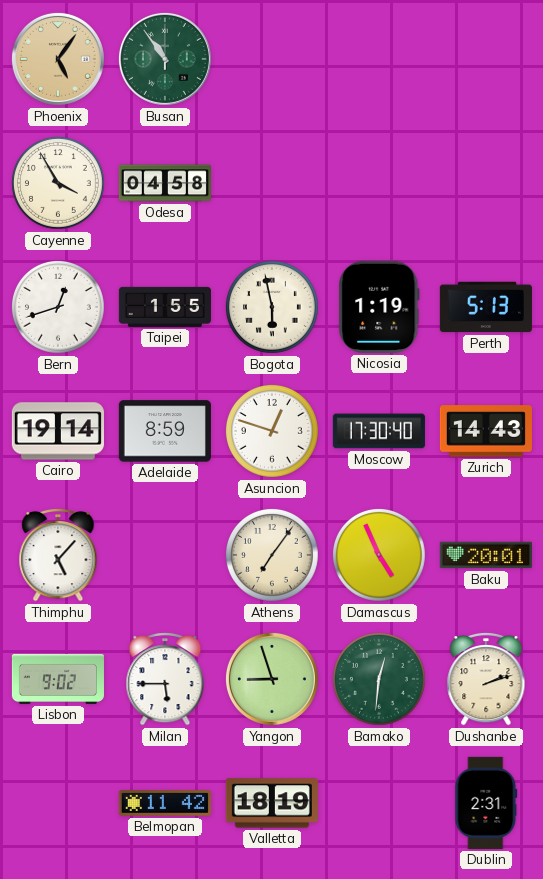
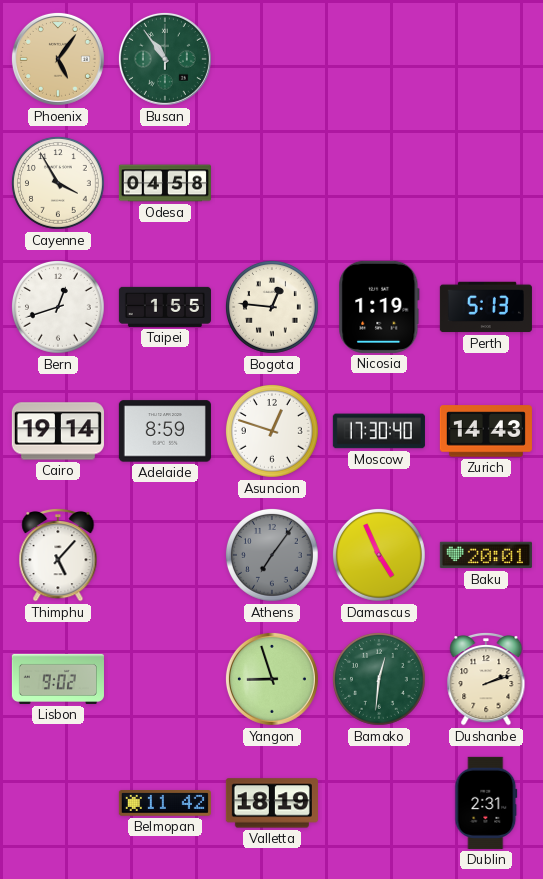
Bogota: 5:58 -> 12:46
Athens dial: cream -> grey
Milan: 5:45 -> none
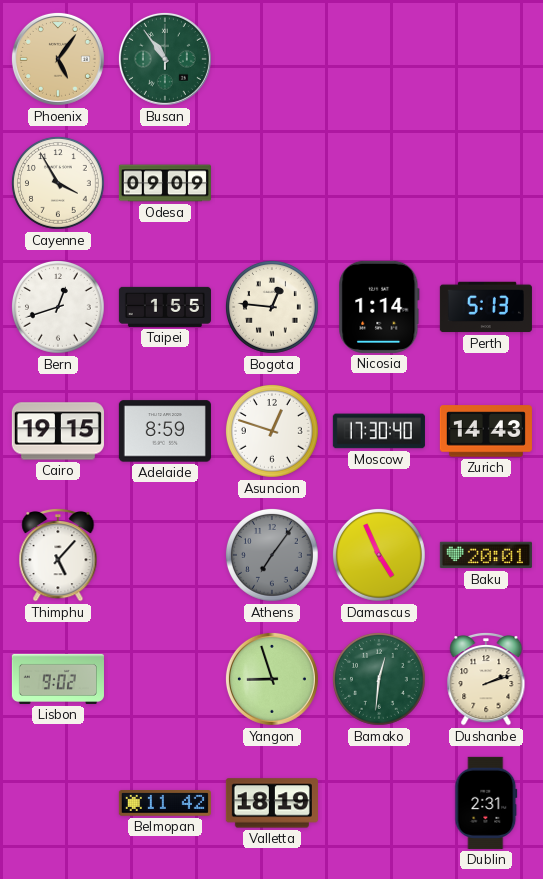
Odesa: 04:58 -> 09:09
Nicosia: 1:19 -> 1:14
Cairo: 19:14 -> 19:15
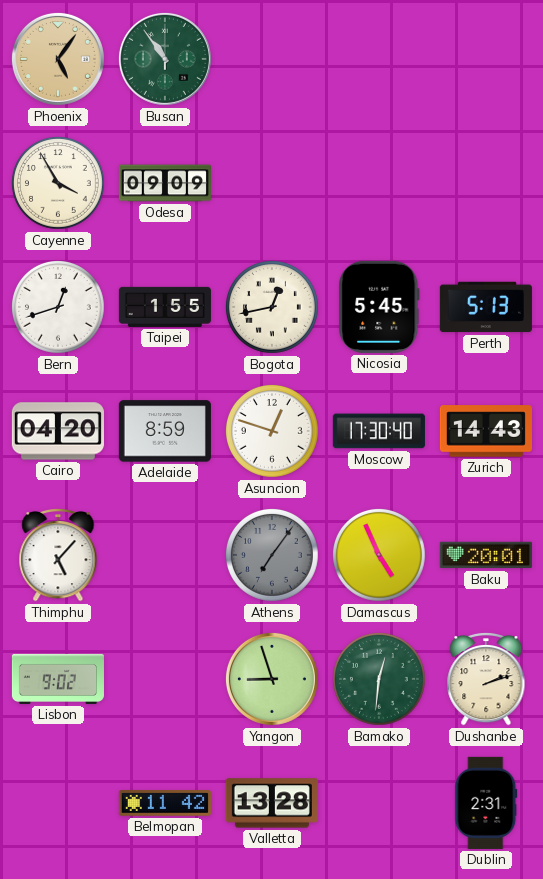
Bogota: 12:46 -> 12:43
Nicosia: 1:14 -> 5:45
Cairo: 19:15 -> 04:20
Valletta: 18:19 -> 13:28
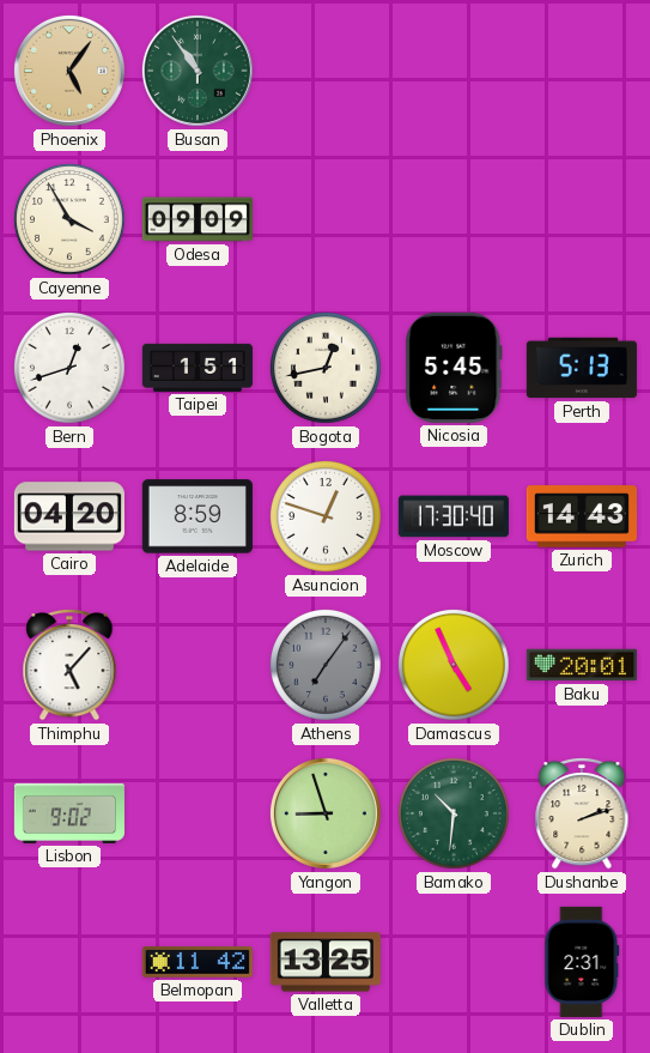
Taipei: 1:55 -> 1:51
Bamako: 12:31 -> 10:31
Valletta: 13:28 -> 13:25
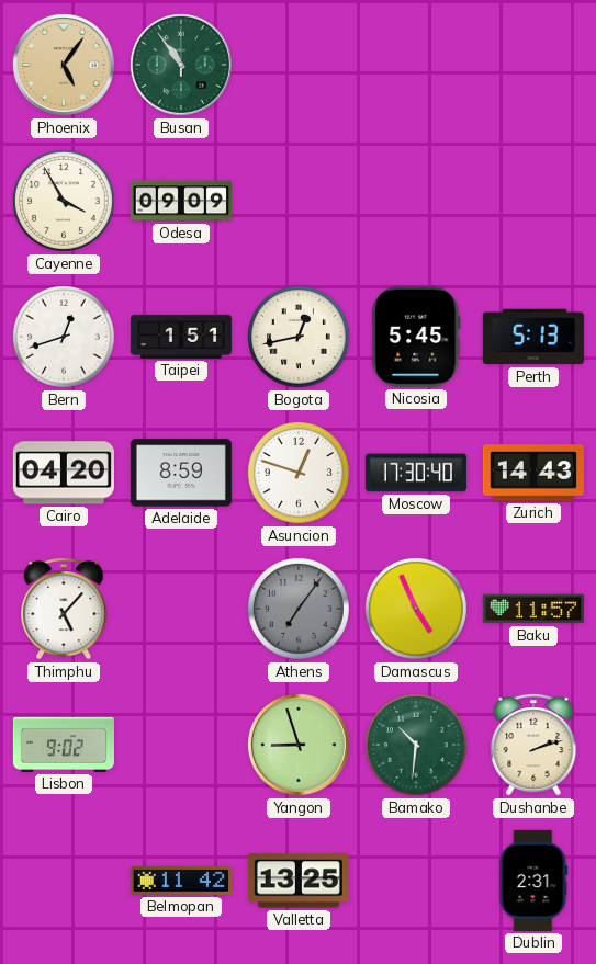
Baku: 20:01 -> 11:57
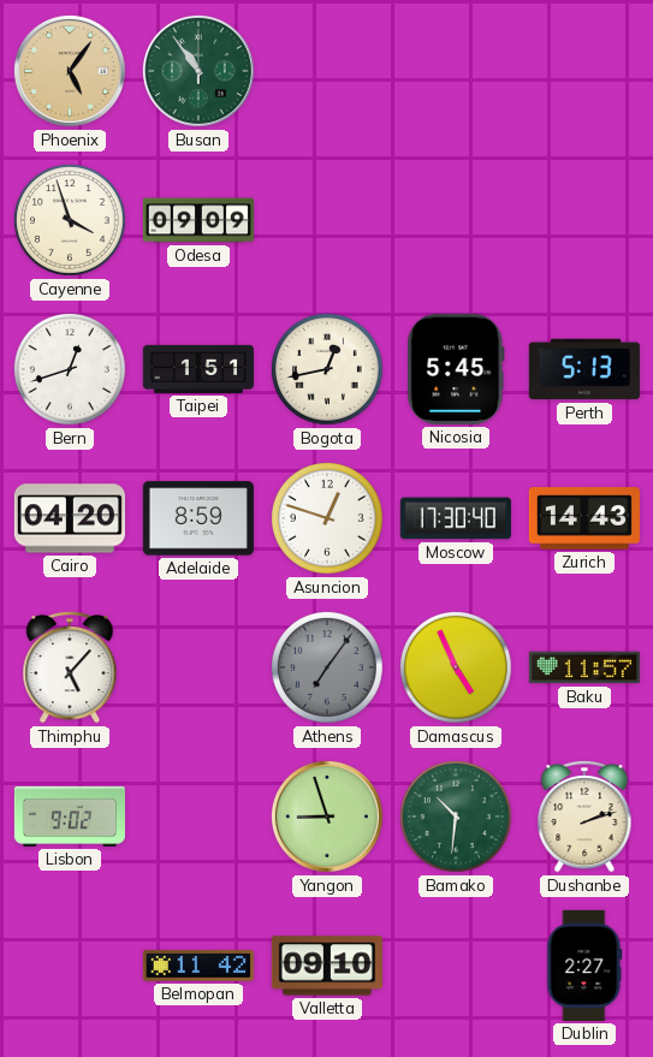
Cayenne: 3:55 -> 3:57
Valletta: 13:25 -> 09:10
Dublin: 2:31 -> 2:27
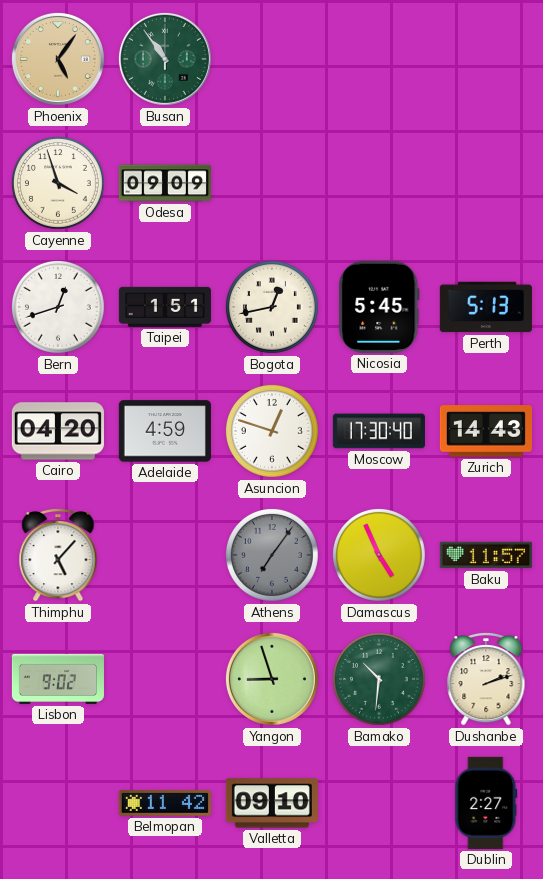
Adelaide: 8:59 -> 4:59
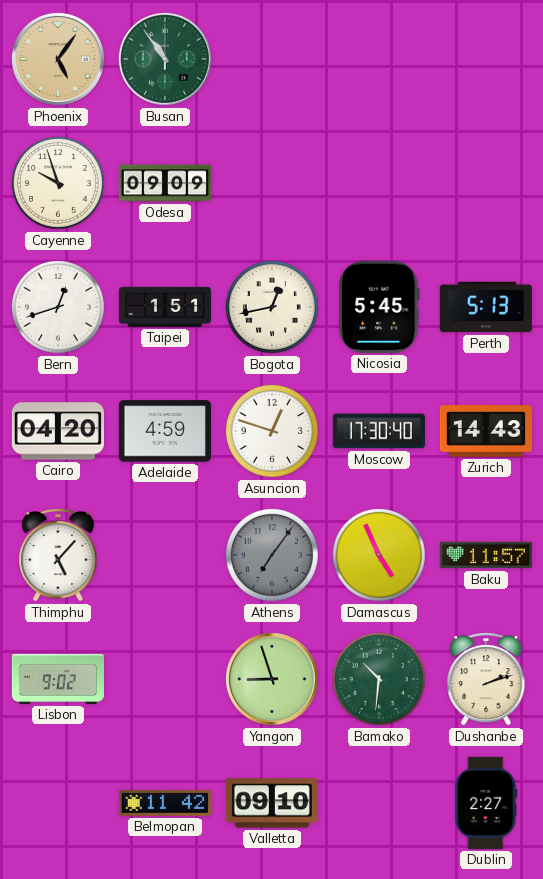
Cayenne: 3:57 -> 9:57
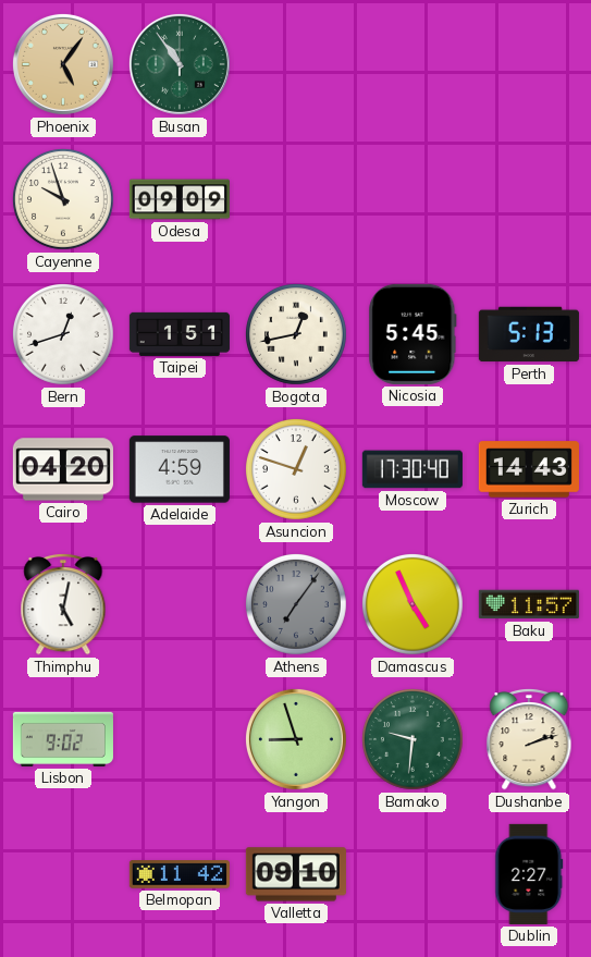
Thimphu: 5:07 -> 5:02
Bamako: 10:31 -> 9:31
